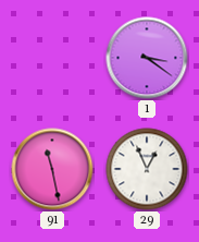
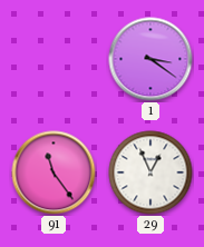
91: 11:28 -> 11:24
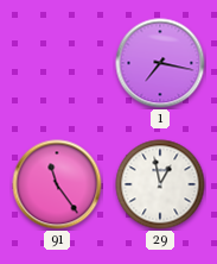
1: 3:21 -> 7:17
29: 12:56 -> 12:58
